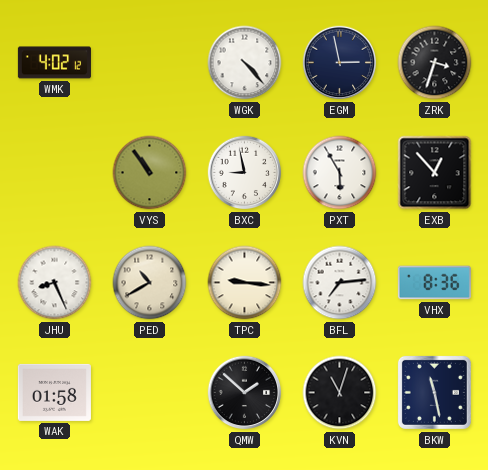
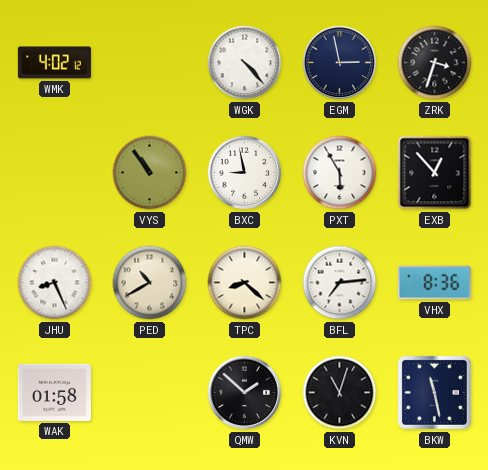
TPC: 9:16 -> 8:22
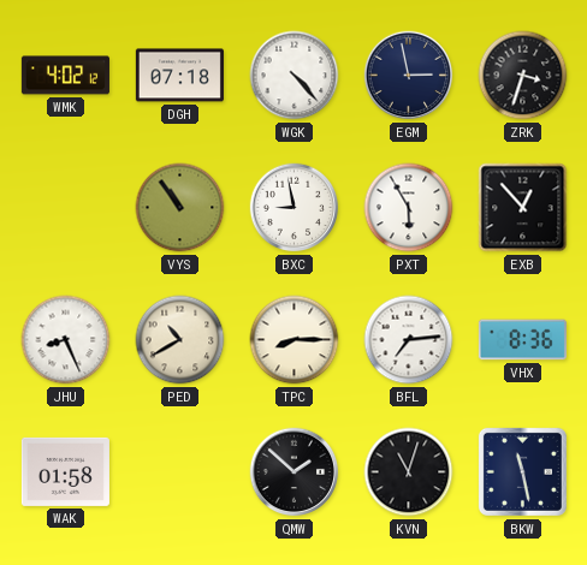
DGH: none -> 07:18
TPC: 8:22 -> 8:15
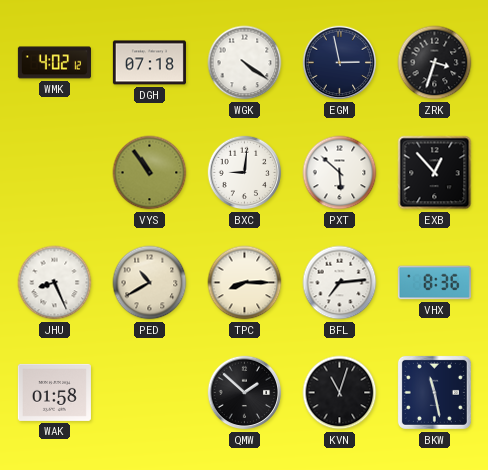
WGK: 4:23 -> 4:21
BXC: 8:58 -> 9:01
PXT: 5:55 -> 5:52
